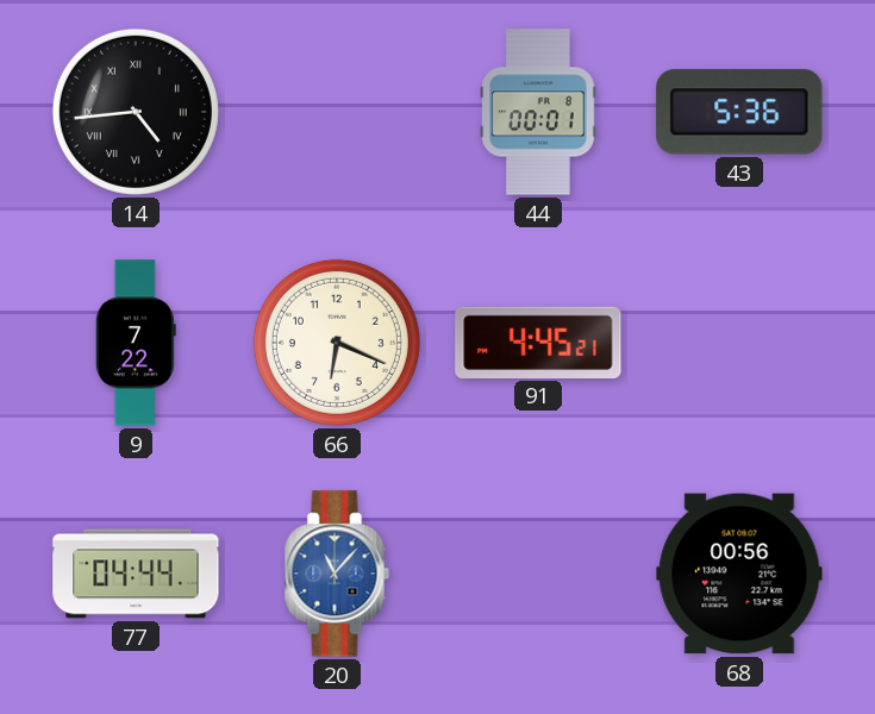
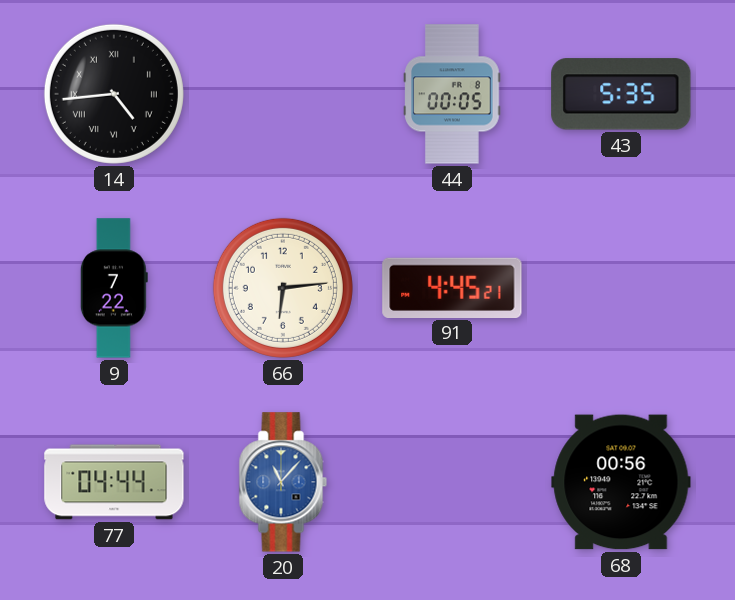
44: 00:01 -> 00:05
43: 5:36 -> 5:35
66: 6:19 -> 6:14
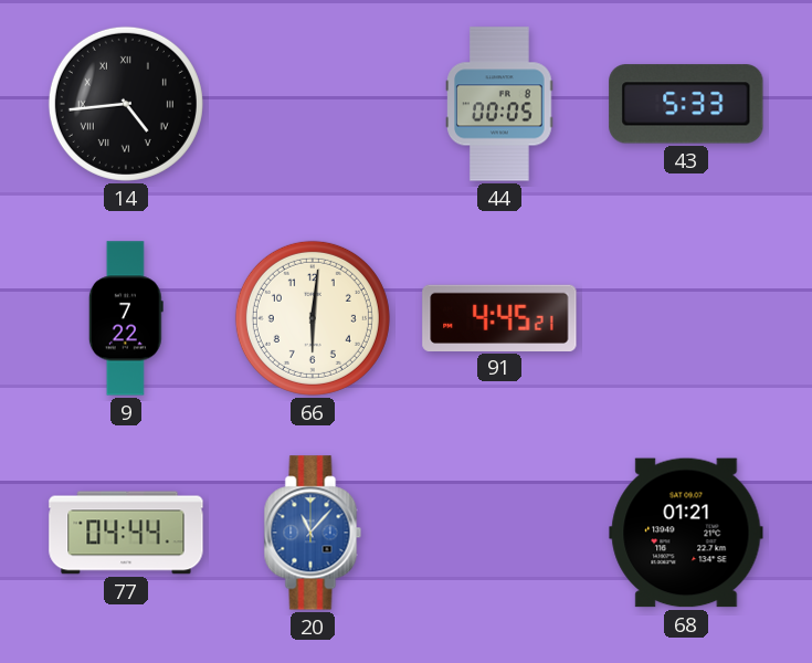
43: 5:35 -> 5:33
66: 6:14 -> 6:01
68: 00:56 -> 01:21
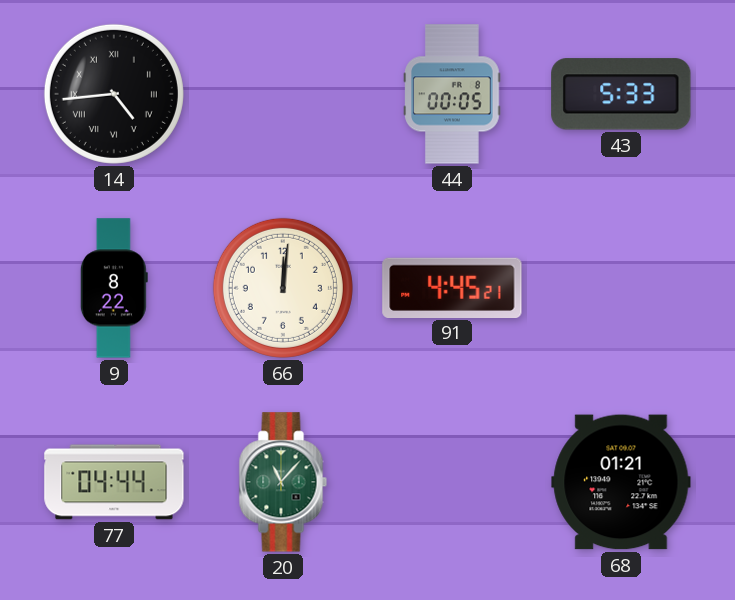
9: 7:22 -> 8:22
66: 6:01 -> 12:01
20 dial: blue -> green
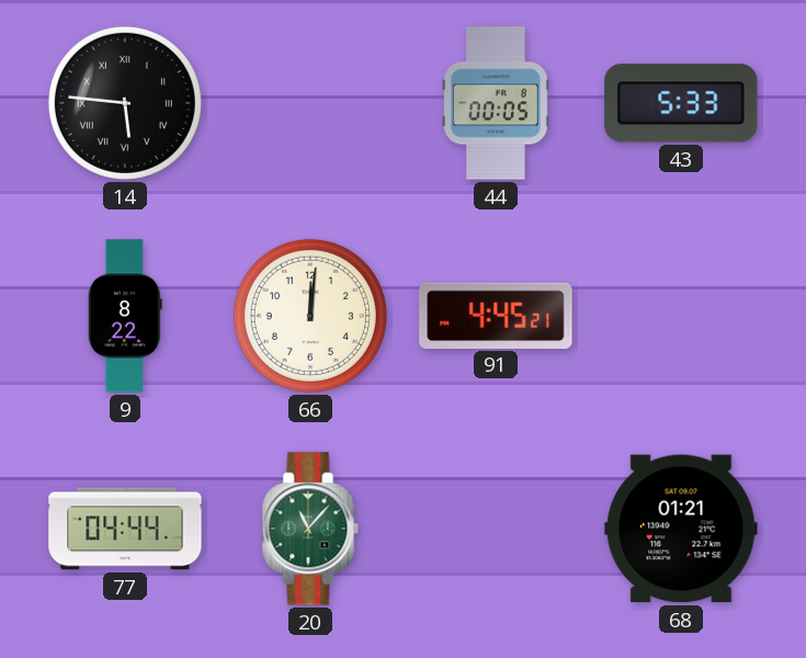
14: 4:44 -> 5:46
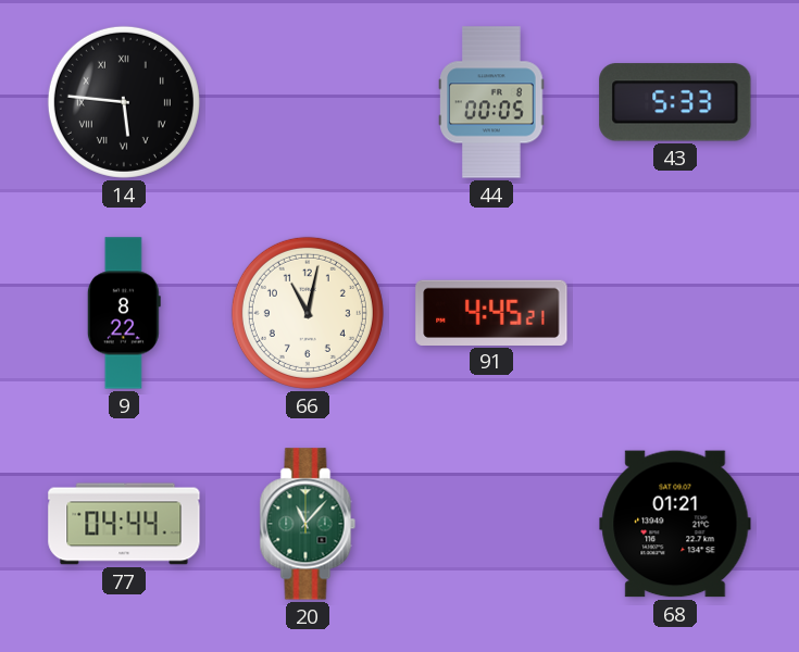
66: 12:01 -> 11:02
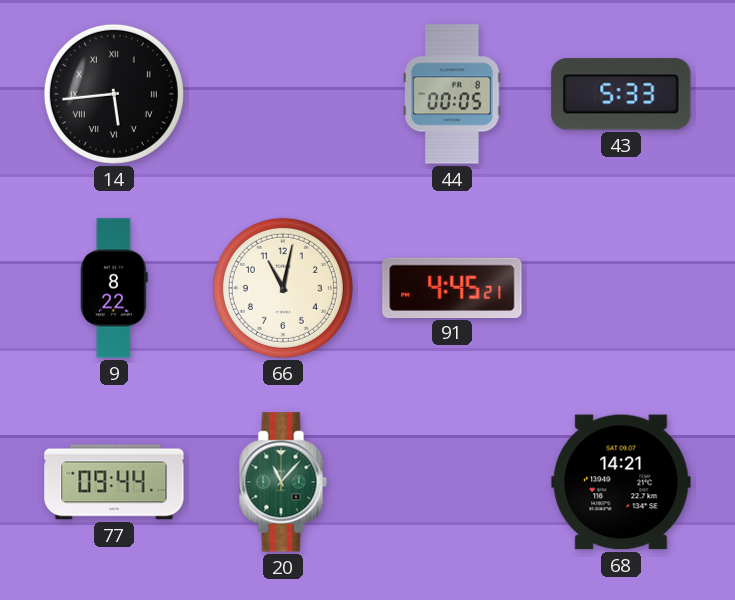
14: 5:46 -> 5:44
77: 04:44 -> 09:44
68: 01:21 -> 14:21
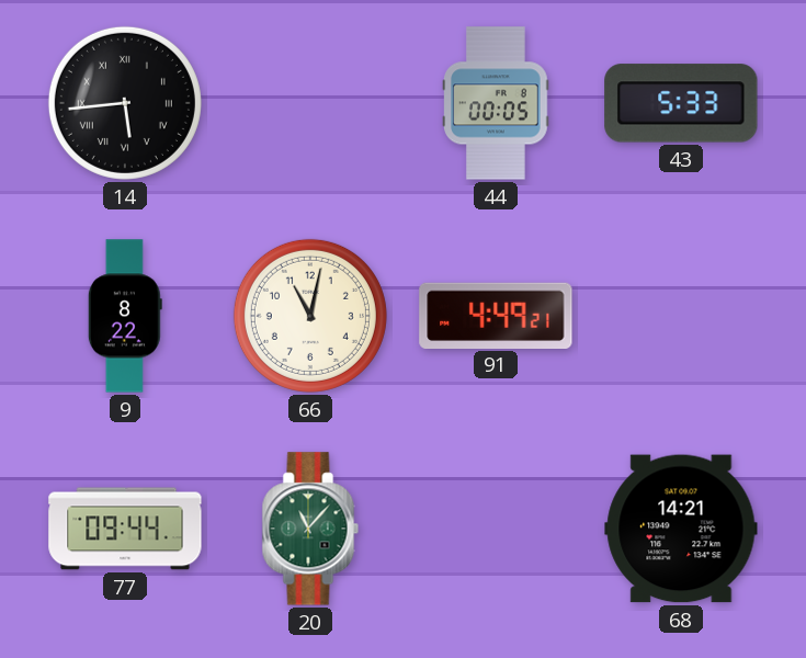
91: 4:45 -> 4:49
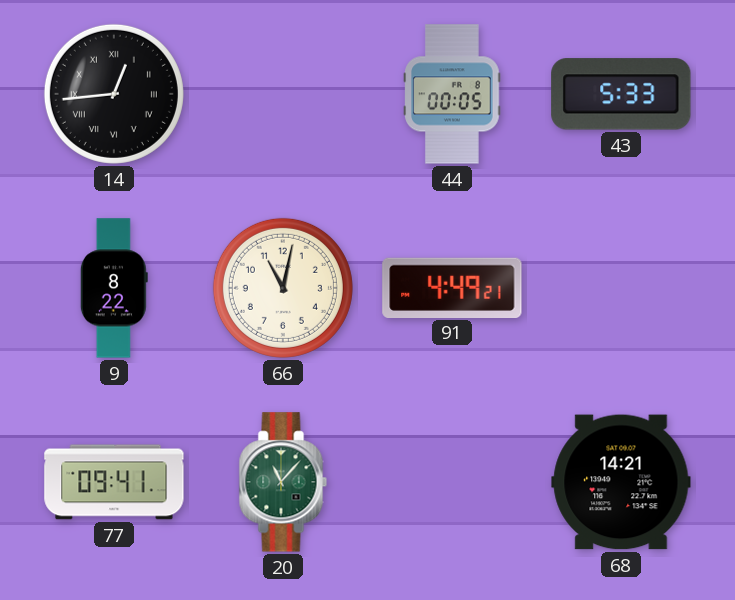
14: 5:44 -> 12:44
77: 09:44 -> 09:41
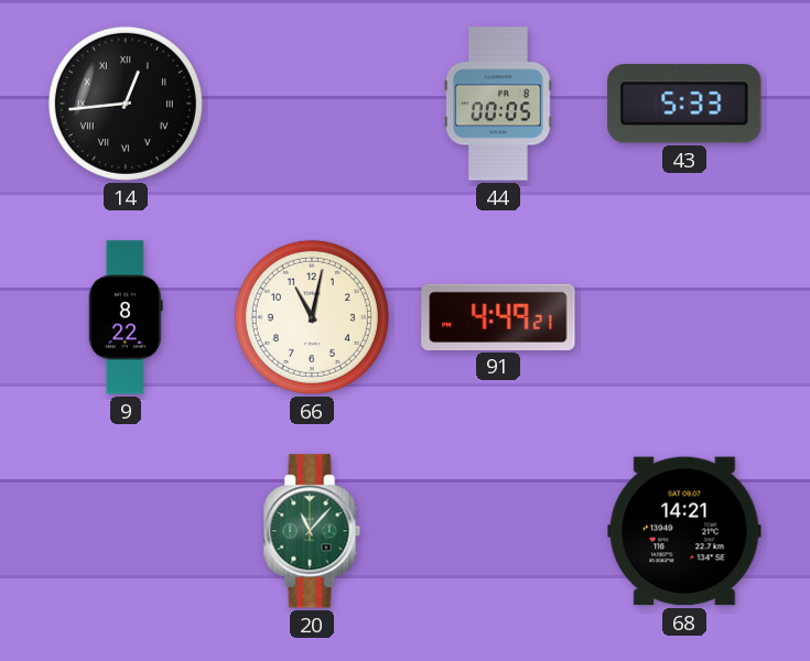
77: 09:41 -> none
